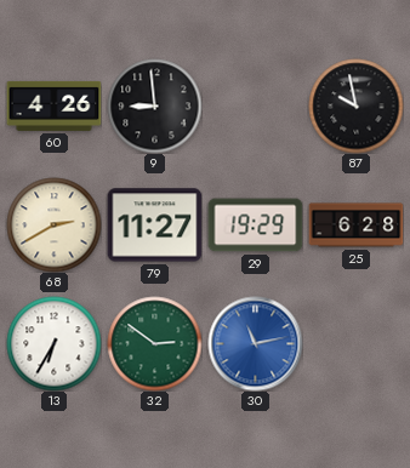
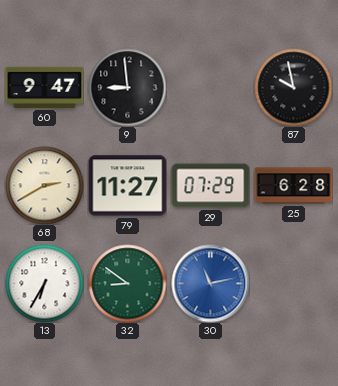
60: 4:26 -> 9:47
29: 19:29 -> 07:29
32: 2:51 -> 8:51
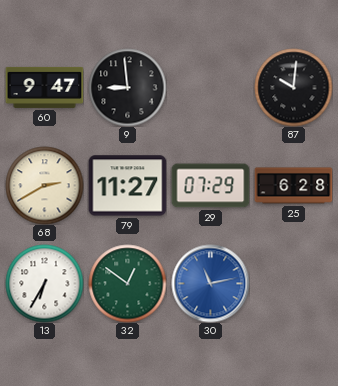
87: 9:58 -> 10:01
32: 8:51 -> 12:51
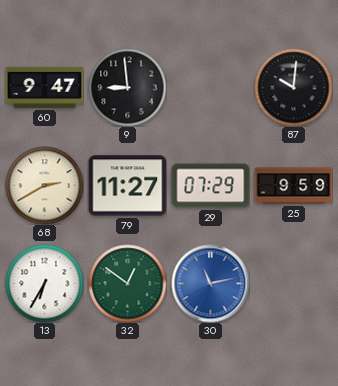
25: 6:28 -> 9:59
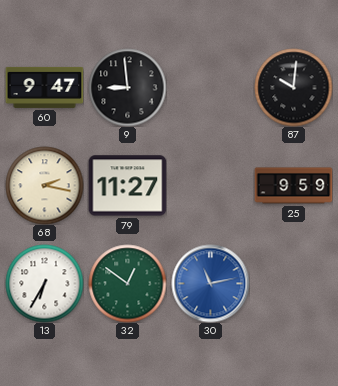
68: 2:40 -> 2:17
29: 07:29 -> none
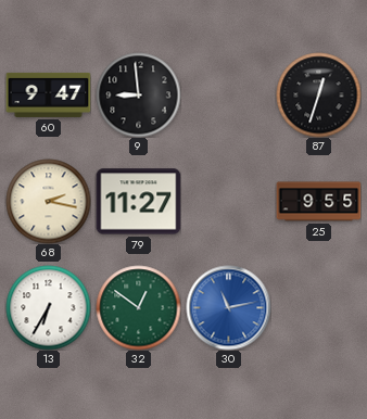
87: 10:01 -> 12:33
25: 9:59 -> 9:55
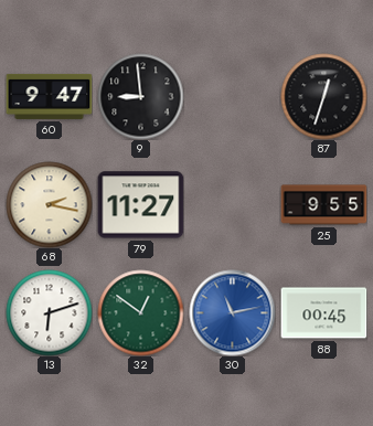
13: 6:35 -> 6:12
88: none -> 00:45
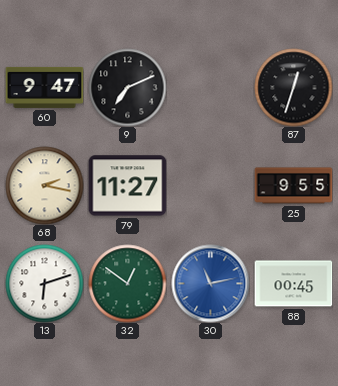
9: 8:59 -> 7:11
